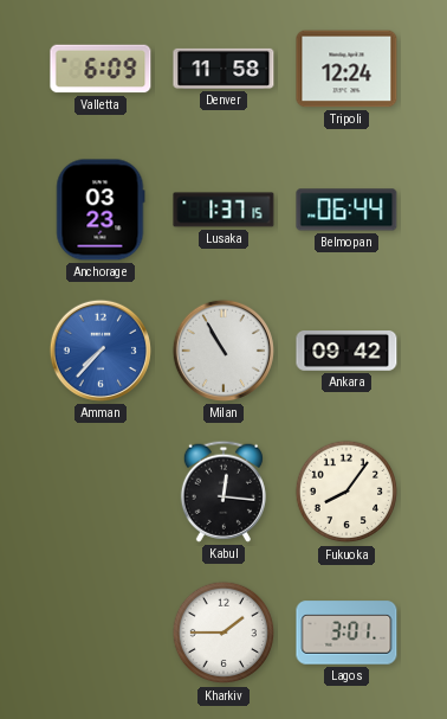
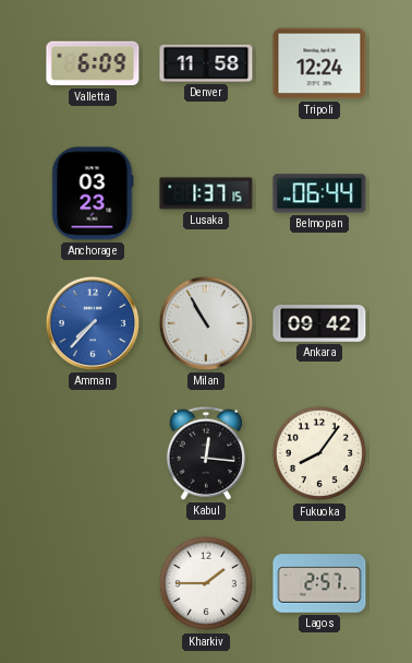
Lagos: 3:01 -> 2:57
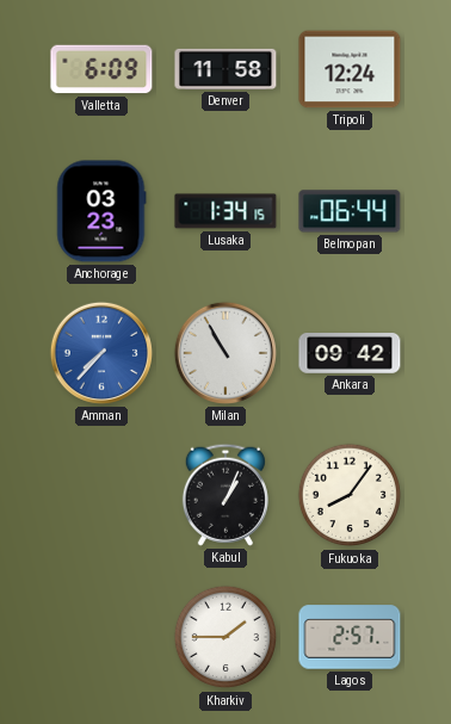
Lusaka: 1:37 -> 1:34
Kabul: 12:16 -> 1:04
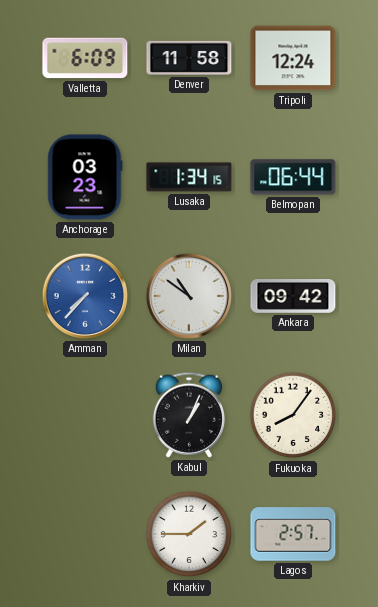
Milan: 10:55 -> 10:51
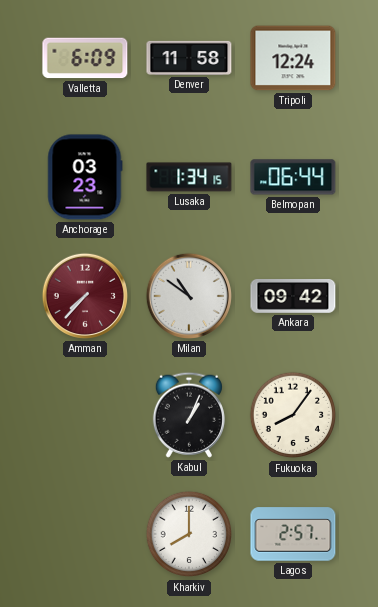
Amman dial: blue -> burgundy
Kharkiv: 1:45 -> 8:00
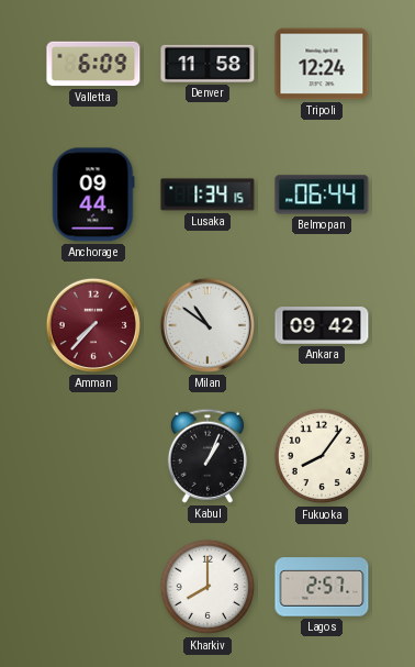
Anchorage: 03:23 -> 09:44
